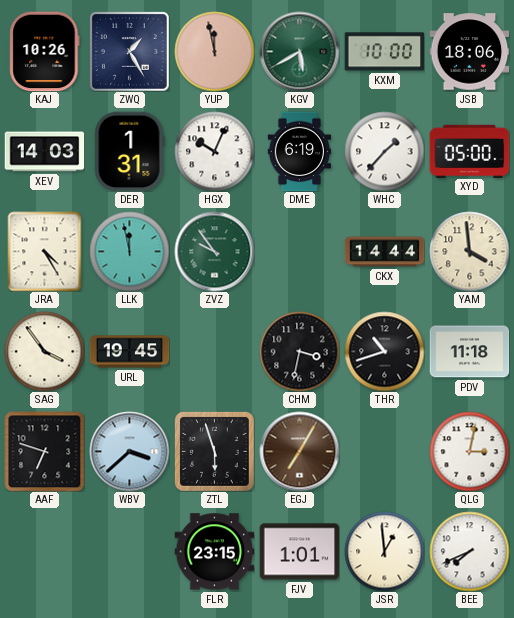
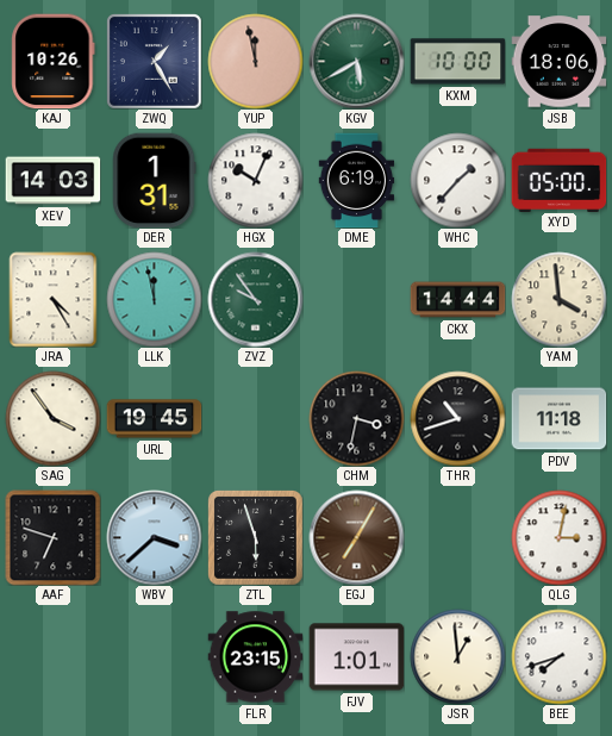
BEE: 7:41 -> 7:42
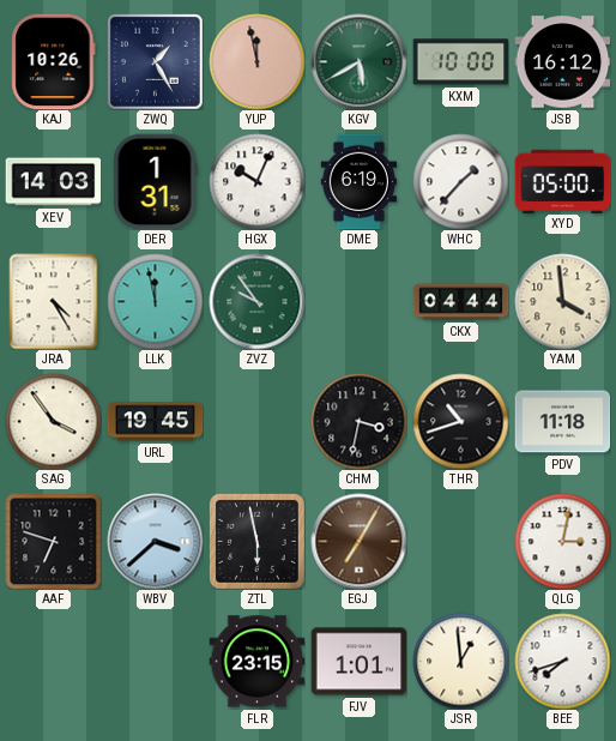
JSB: 18:06 -> 16:12
CKX: 14:44 -> 04:44
ZTL: 5:57 -> 5:58
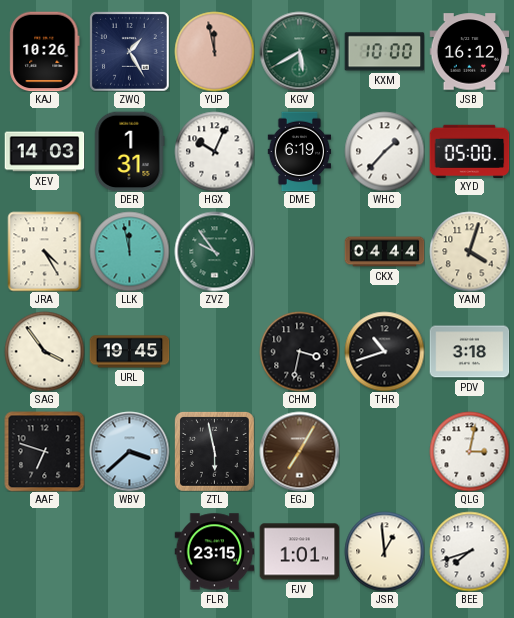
YAM: 3:59 -> 4:03
PDV: 11:18 -> 3:18
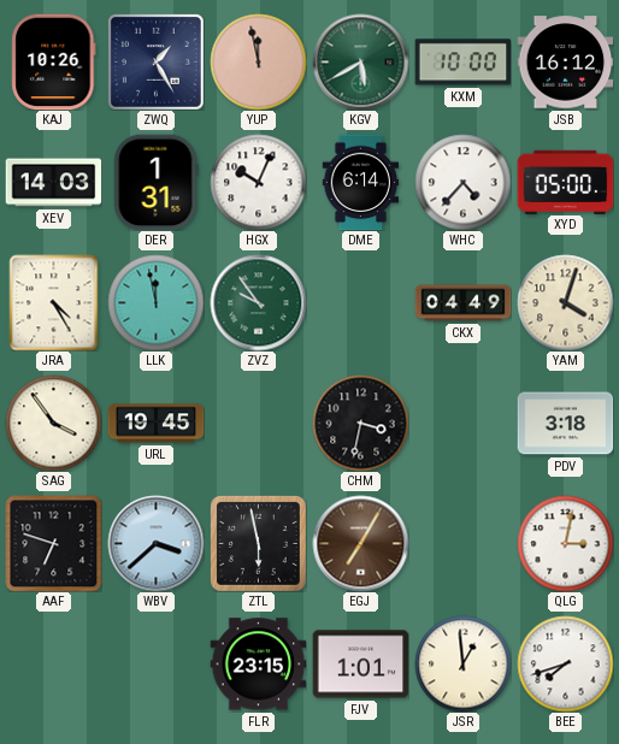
DME: 6:19 -> 6:14
WHC: 1:37 -> 4:37
CKX: 04:44 -> 04:49
THR: 10:42 -> none
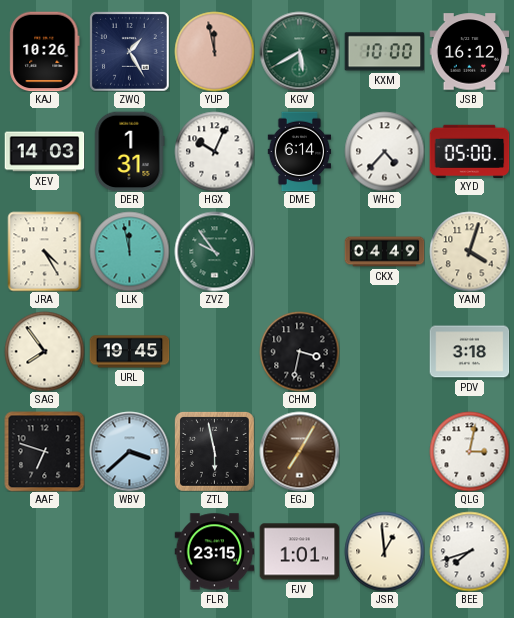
SAG: 3:54 -> 7:54
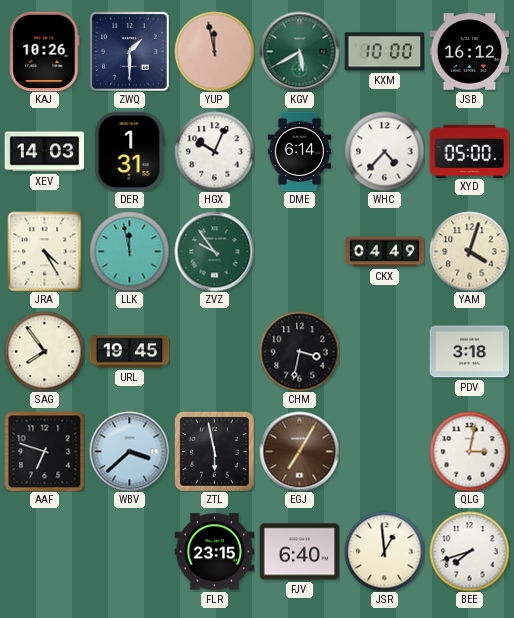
ZWQ: 1:25 -> 1:30
FJV: 1:01 -> 6:40
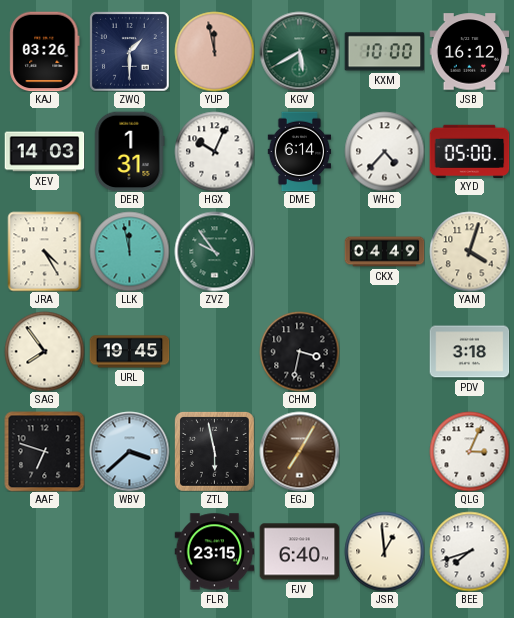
KAJ: 10:26 -> 03:26
QLG: 3:02 -> 3:04
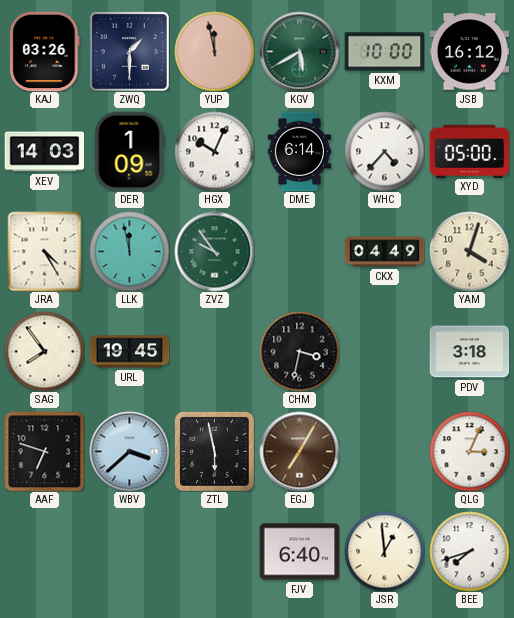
DER: 1:31 -> 1:09
FLR: 23:15 -> none
